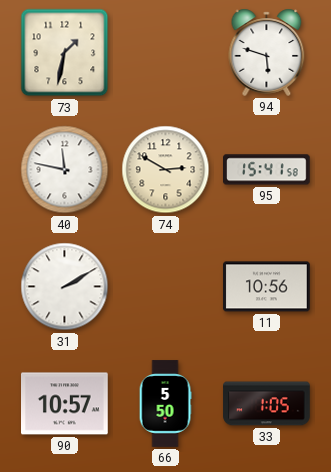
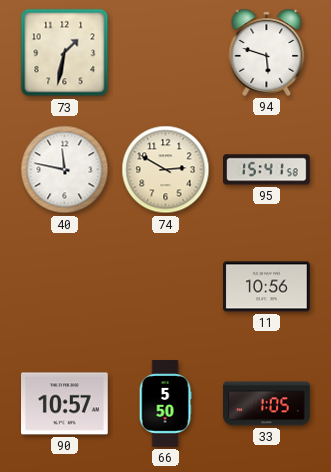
31: 2:10 -> none
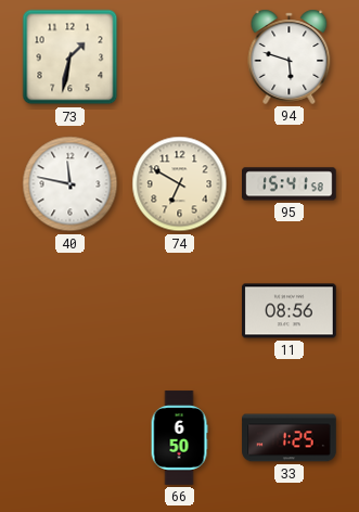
74: 2:50 -> 6:50
11: 10:56 -> 08:56
90: 10:57 -> none
66: 5:50 -> 6:50
33: 1:05 -> 1:25
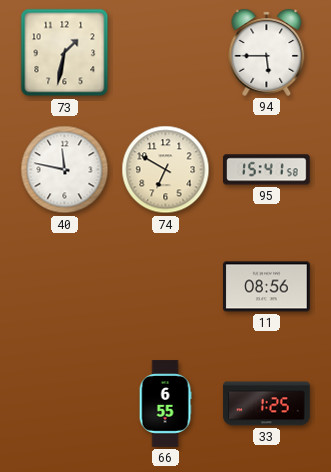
94: 5:48 -> 5:45
66: 6:50 -> 6:55
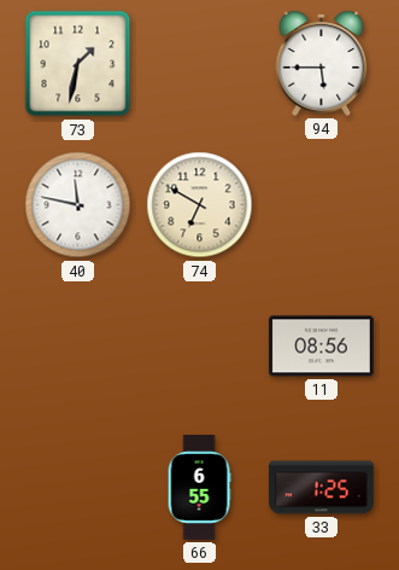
95: 15:41 -> none
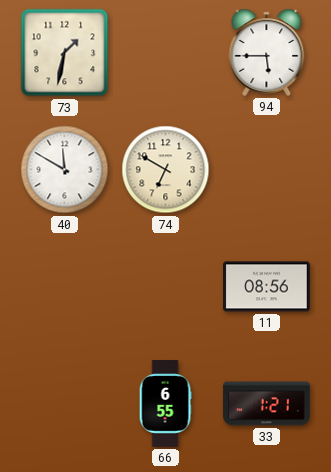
40: 11:47 -> 11:50
33: 1:25 -> 1:21
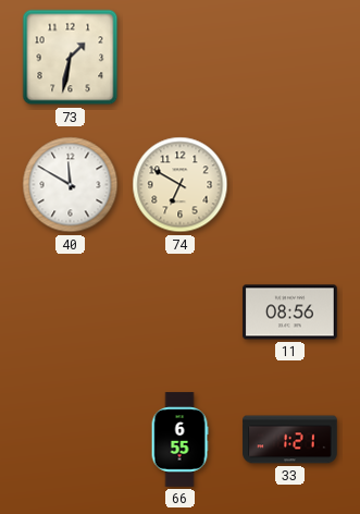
94: 5:45 -> none
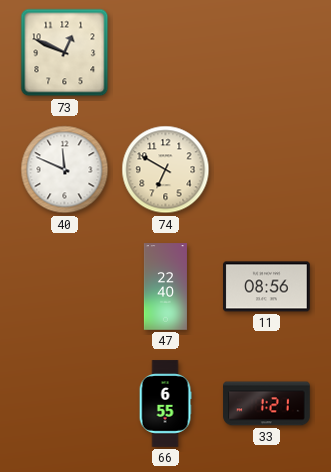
73: 1:32 -> 12:49
40: 11:50 -> 11:49
47: none -> 22:40
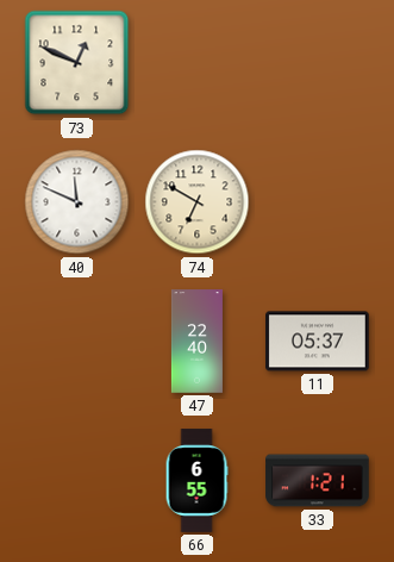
11: 08:56 -> 05:37
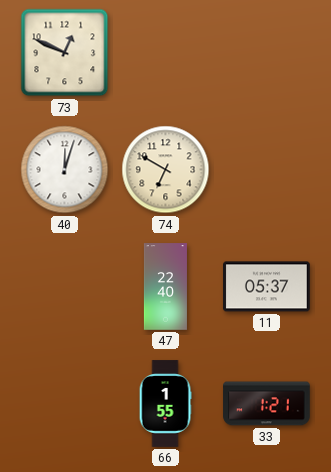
40: 11:49 -> 12:03
66: 6:55 -> 1:55
